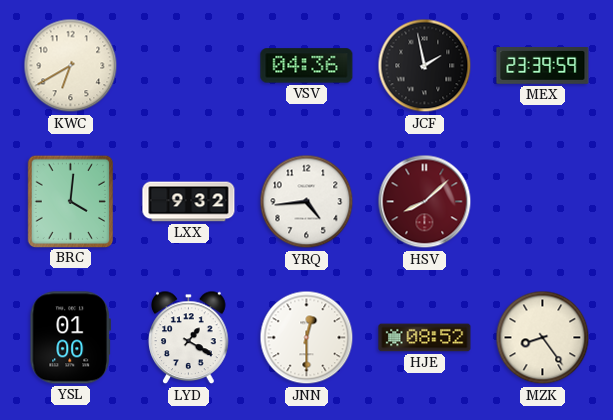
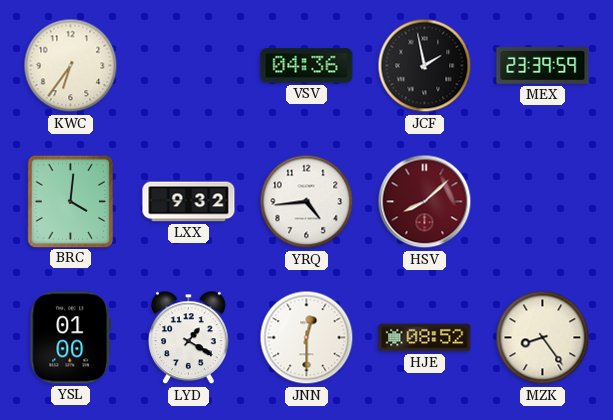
KWC: 6:40 -> 6:36
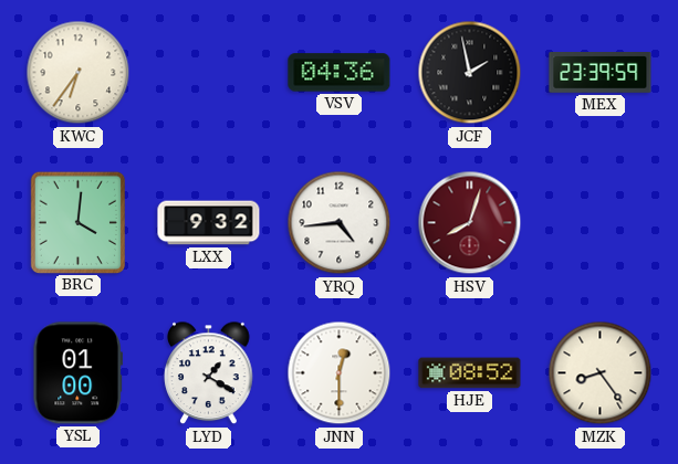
HSV: 8:08 -> 8:03
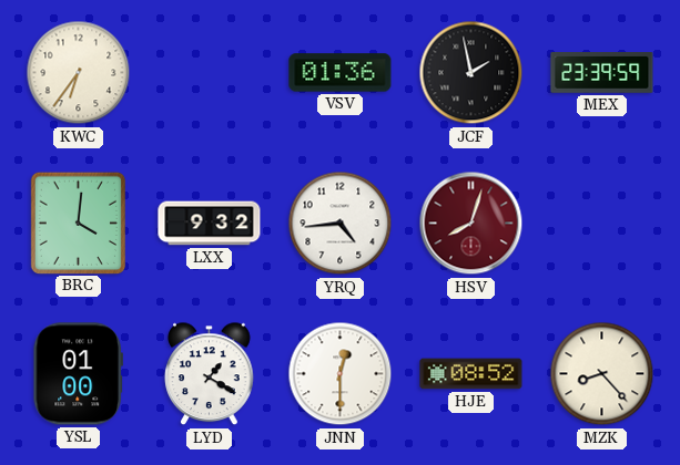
VSV: 04:36 -> 01:36
MZK: 8:24 -> 8:23
